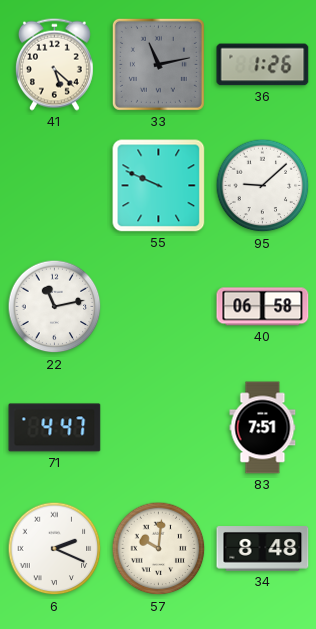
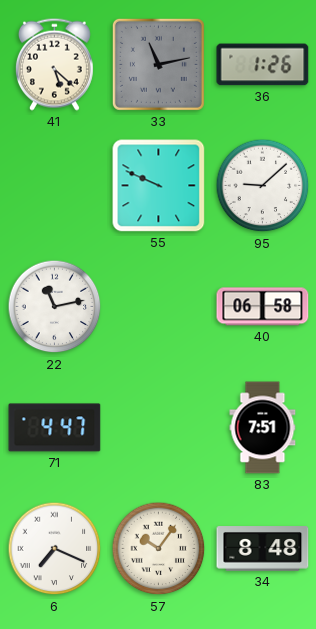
6: 2:19 -> 7:19
57: 10:01 -> 10:06
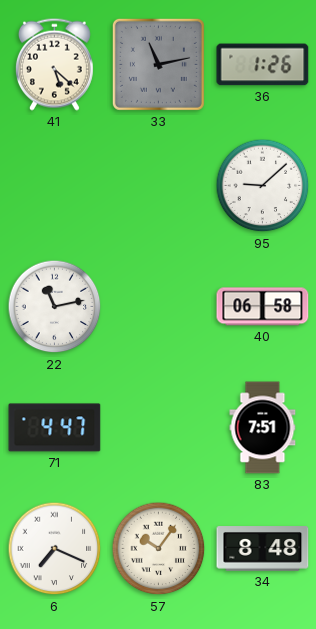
55: 9:49 -> none
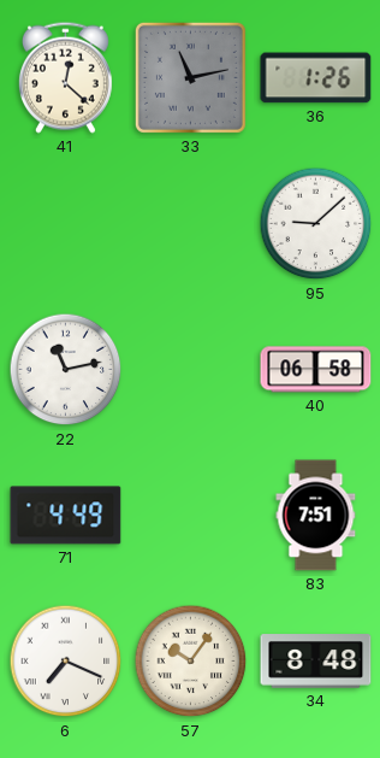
41: 5:22 -> 12:22
71: 4:47 -> 4:49
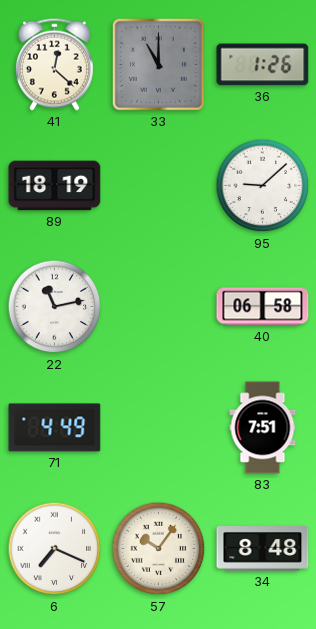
33: 11:13 -> 11:00
89: none -> 18:19
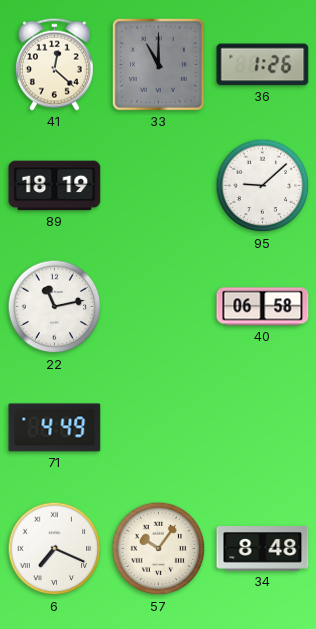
83: 7:51 -> none
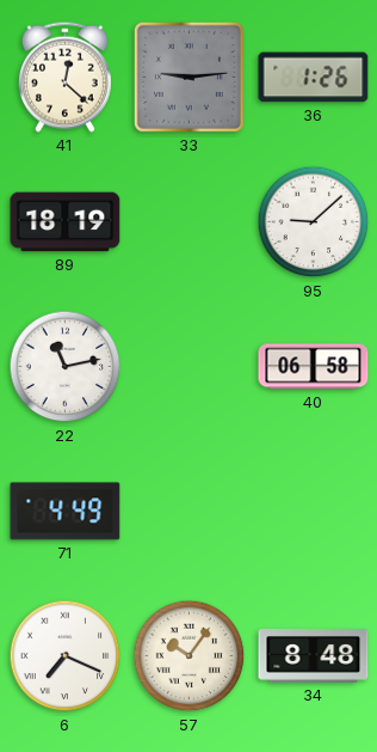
33: 11:00 -> 9:14
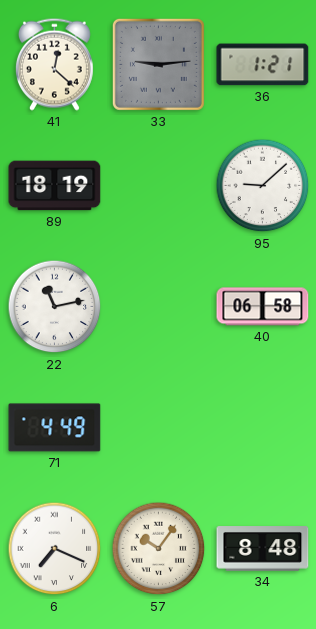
36: 1:26 -> 1:21
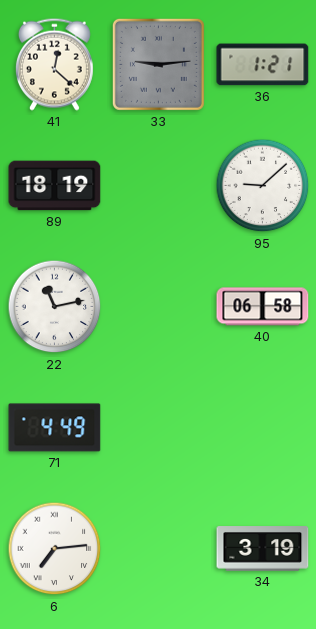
6: 7:19 -> 7:14
57: 10:06 -> none
34: 8:48 -> 3:19
